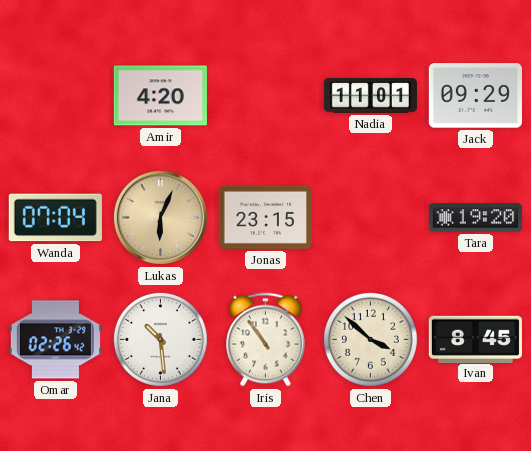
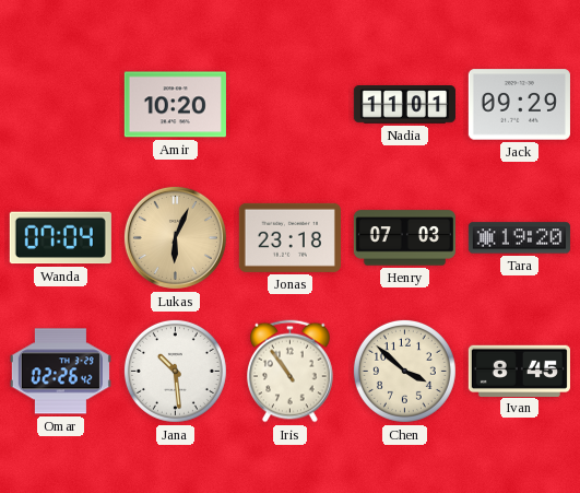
Amir: 4:20 -> 10:20
Jonas: 23:15 -> 23:18
Henry: none -> 07:03
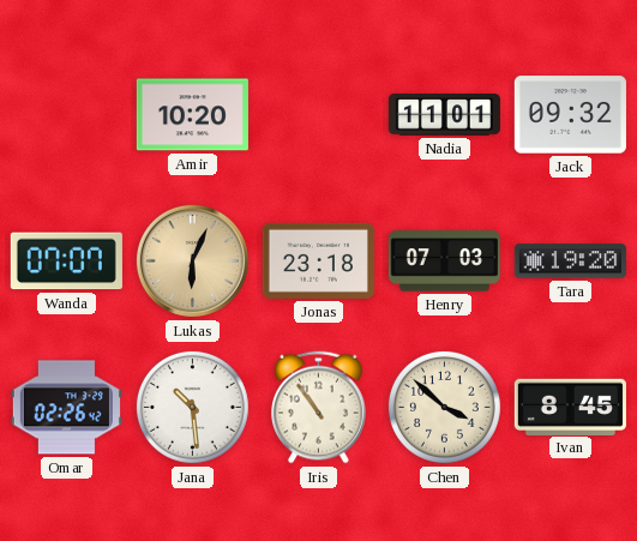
Jack: 09:29 -> 09:32
Wanda: 07:04 -> 07:07
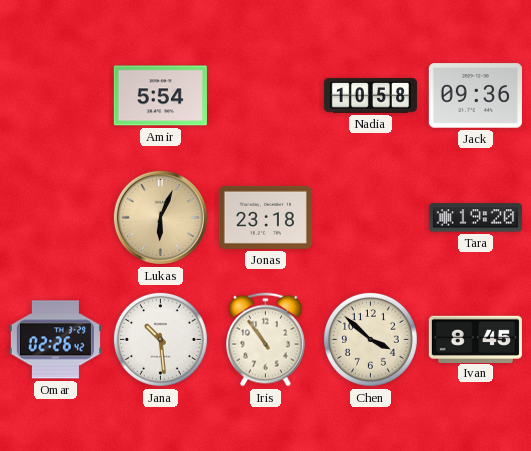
Amir: 10:20 -> 5:54
Nadia: 11:01 -> 10:58
Jack: 09:32 -> 09:36
Wanda: 07:07 -> none
Henry: 07:03 -> none
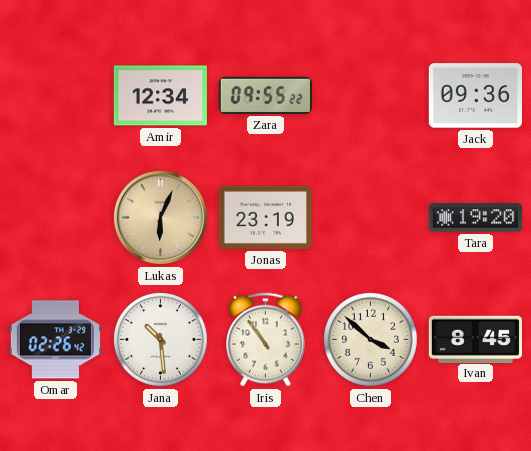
Amir: 5:54 -> 12:34
Zara: none -> 09:55
Nadia: 10:58 -> none
Jonas: 23:18 -> 23:19
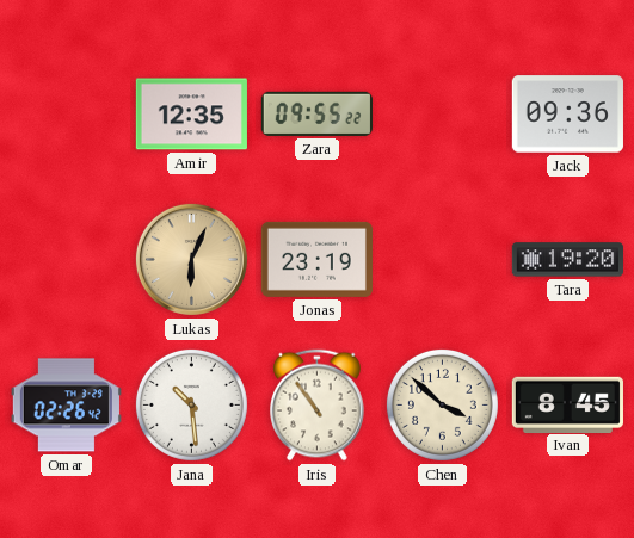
Amir: 12:34 -> 12:35
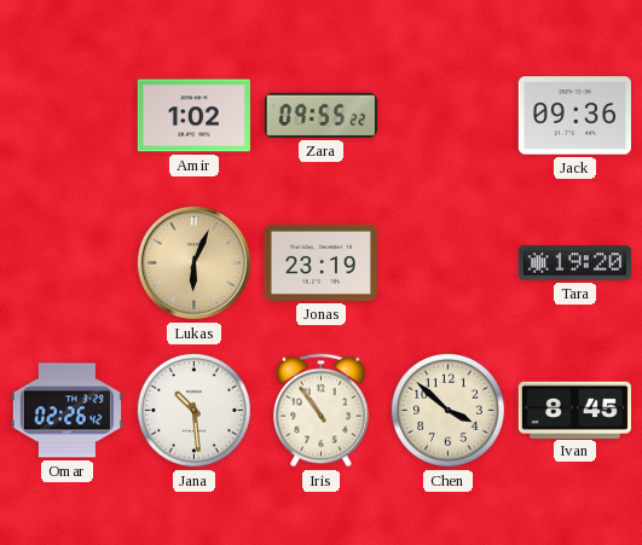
Amir: 12:35 -> 1:02
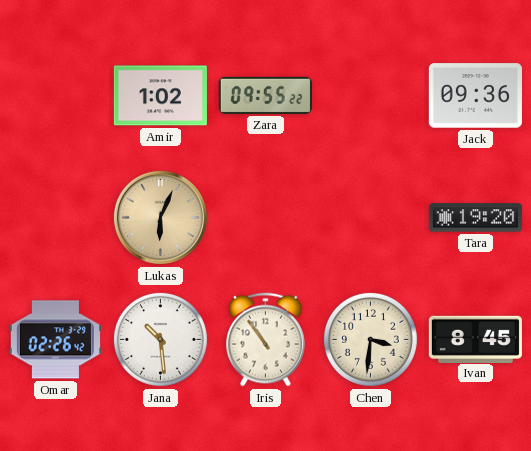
Jonas: 23:19 -> none
Chen: 3:52 -> 3:31
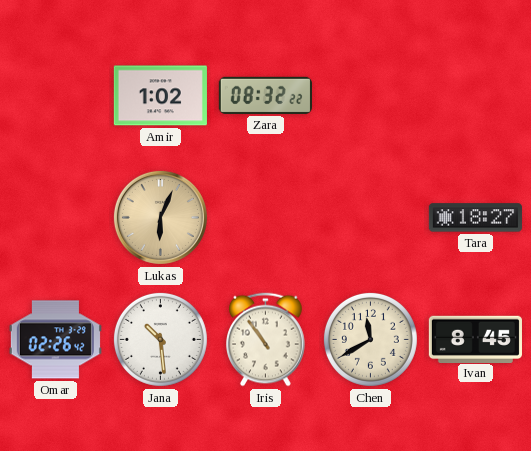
Zara: 09:55 -> 08:32
Jack: 09:36 -> none
Tara: 19:20 -> 18:27
Chen: 3:31 -> 11:40
